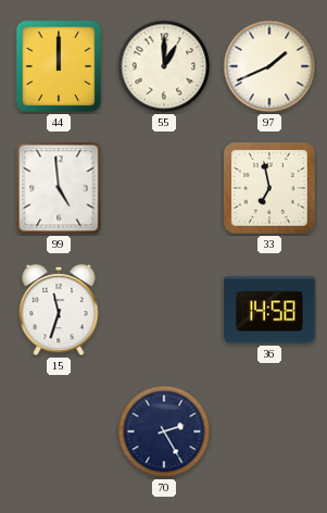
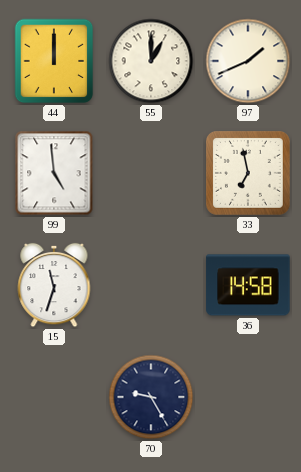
70: 2:25 -> 9:25
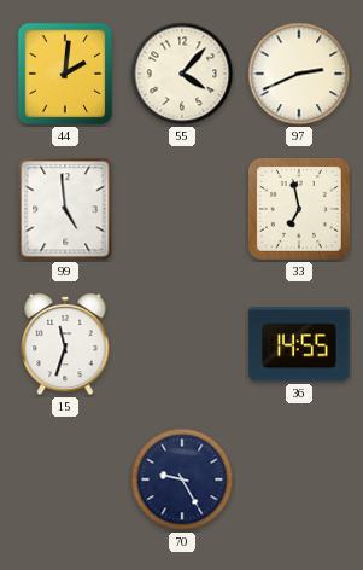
44: 12:00 -> 2:01
55: 1:00 -> 4:07
97: 1:41 -> 2:41
36: 14:58 -> 14:55
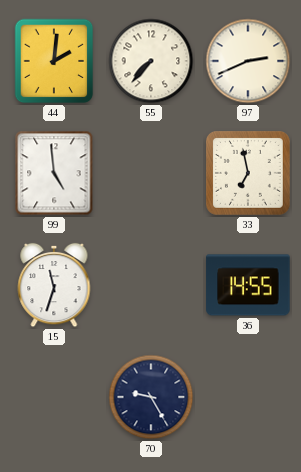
55: 4:07 -> 7:37
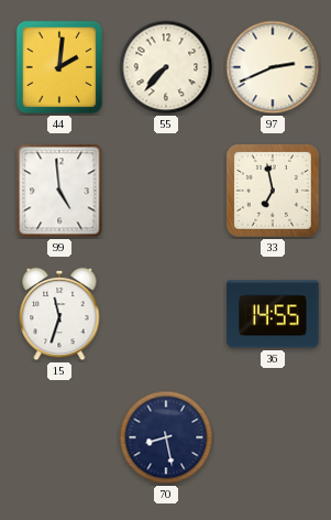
70: 9:25 -> 8:28
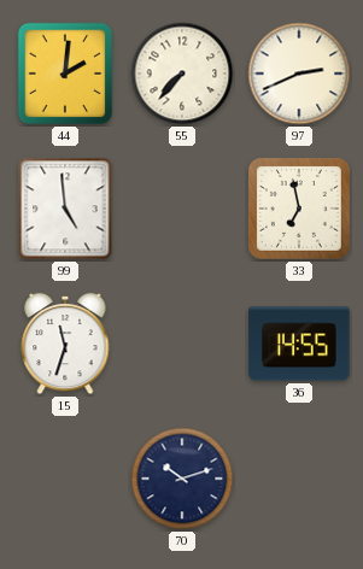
70: 8:28 -> 10:12
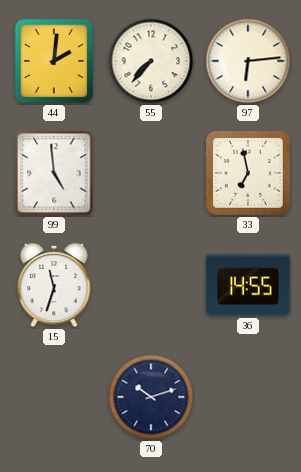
97: 2:41 -> 6:14
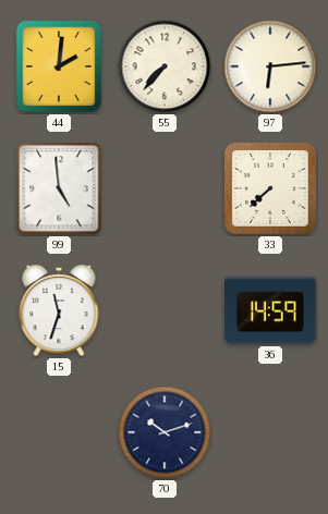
33: 6:58 -> 7:38
36: 14:55 -> 14:59
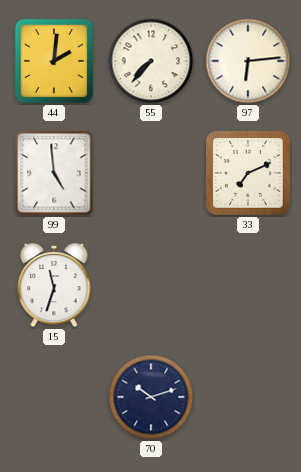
33: 7:38 -> 7:11
36: 14:59 -> none
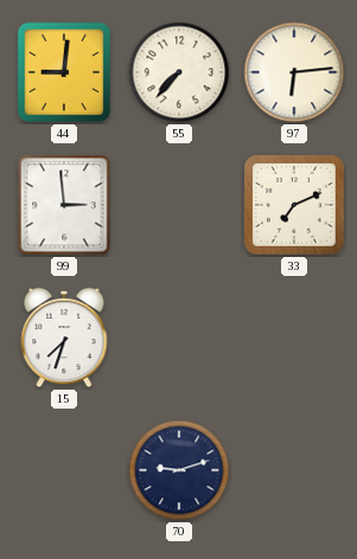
44: 2:01 -> 9:01
99: 4:59 -> 2:59
15: 11:33 -> 7:33
70: 10:12 -> 9:12
